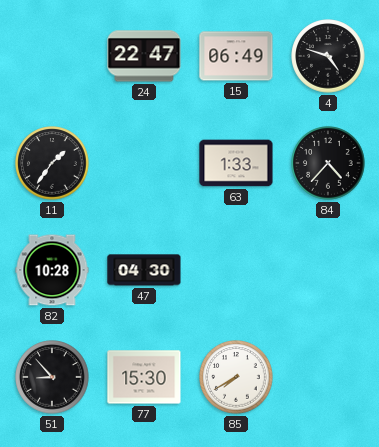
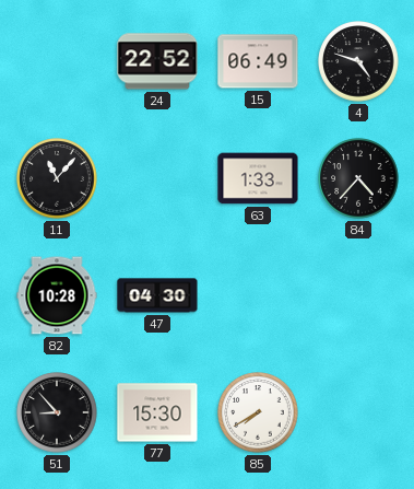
24: 22:47 -> 22:52
11: 1:36 -> 11:07
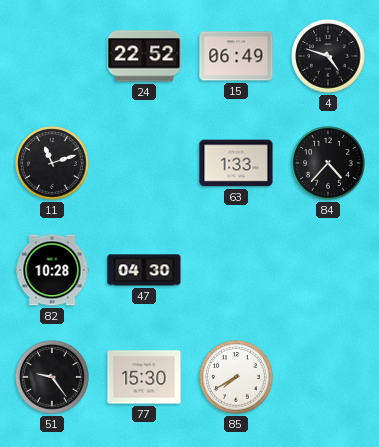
11: 11:07 -> 11:12
51: 8:53 -> 9:24
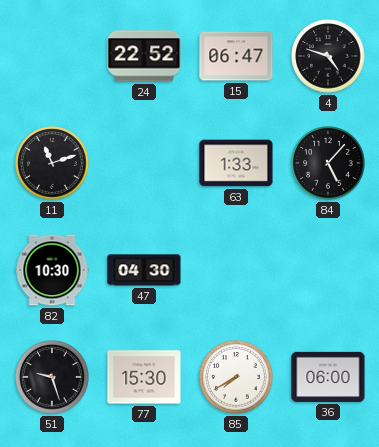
15: 06:49 -> 06:47
84: 4:37 -> 5:07
82: 10:28 -> 10:30
51: 9:24 -> 9:27
36: none -> 06:00
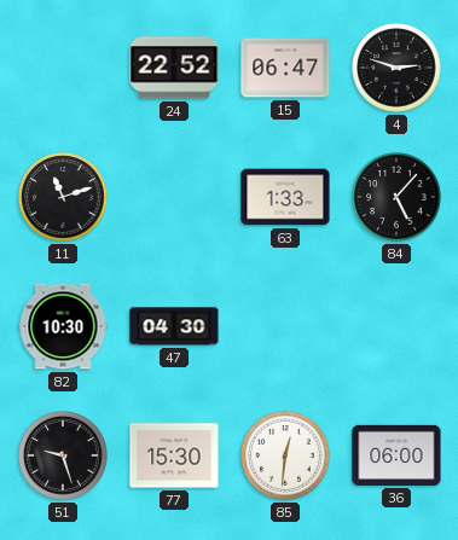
4: 4:48 -> 2:48
85: 7:40 -> 12:31
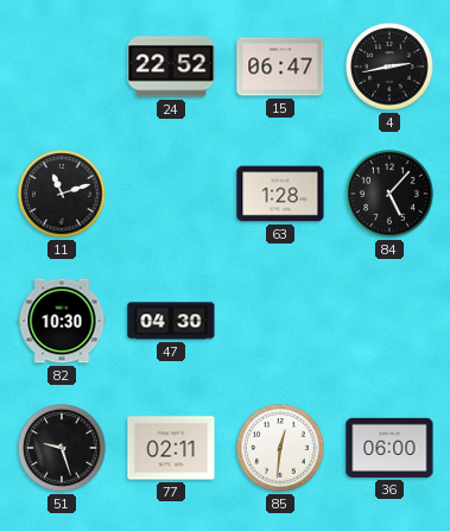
4: 2:48 -> 2:43
63: 1:33 -> 1:28
77: 15:30 -> 02:11
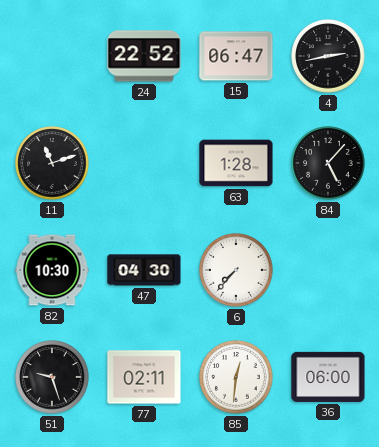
6: none -> 7:37
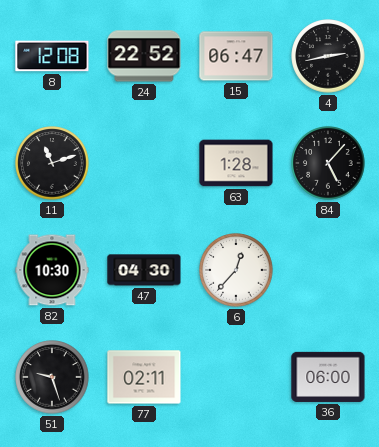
8: none -> 12:08
6: 7:37 -> 12:37
85: 12:31 -> none
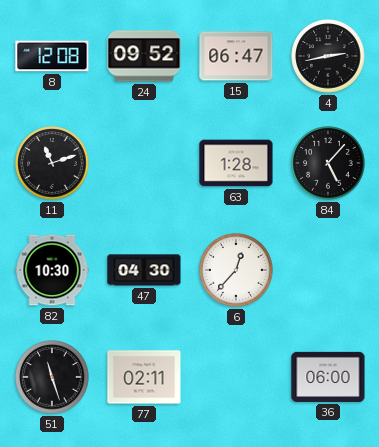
24: 22:52 -> 09:52
51: 9:27 -> 11:27
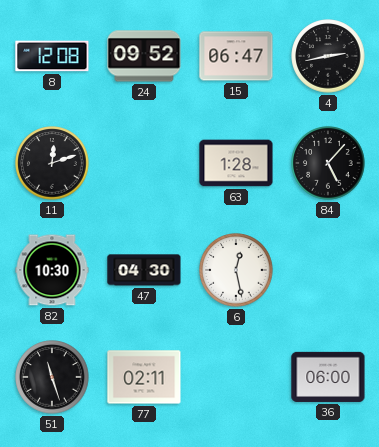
11: 11:12 -> 12:12
6: 12:37 -> 12:28
